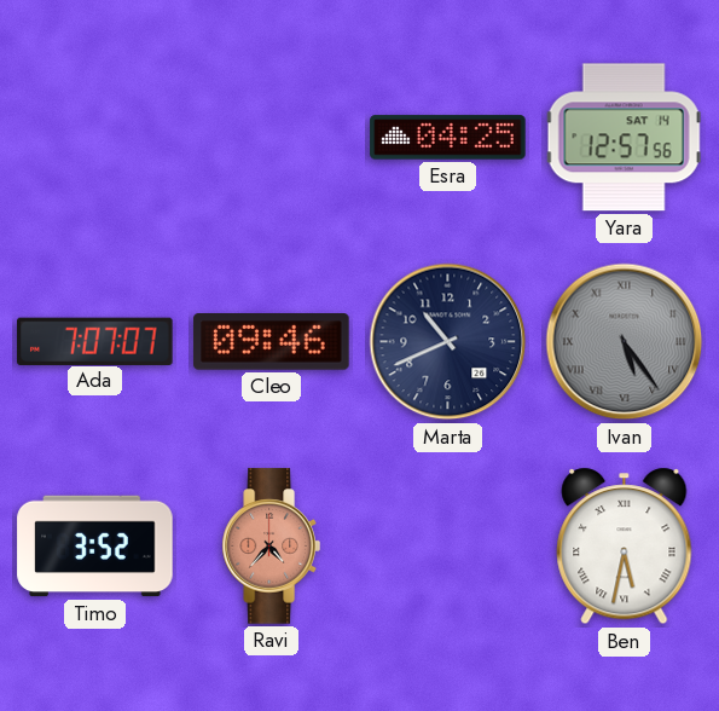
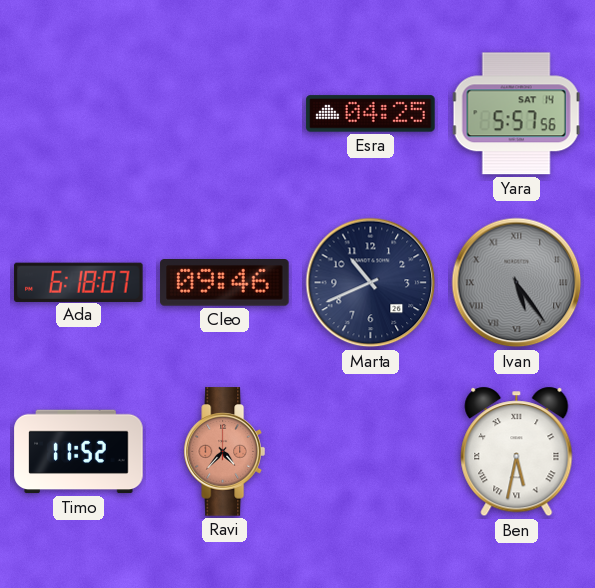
Yara: 12:57 -> 5:57
Ada: 7:07 -> 6:18
Timo: 3:52 -> 11:52
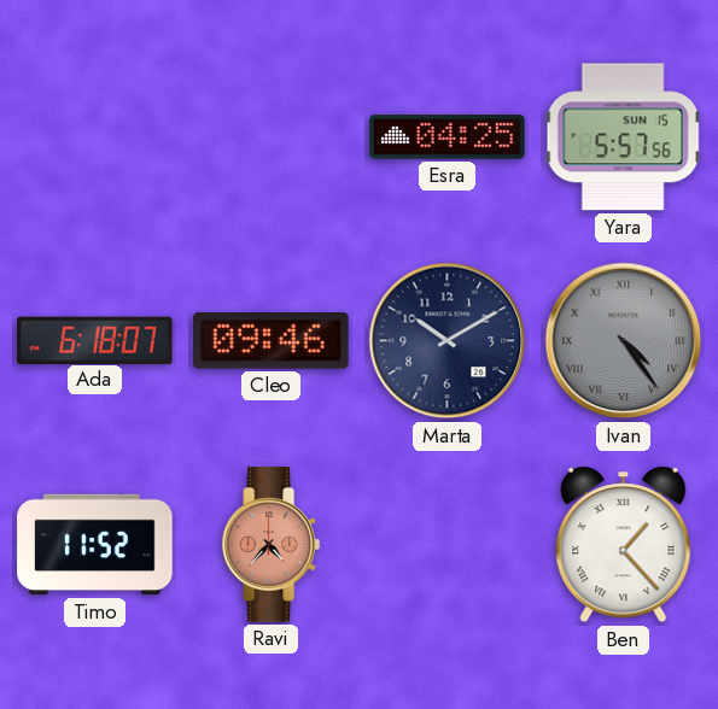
Yara date: SAT 14 -> SUN 15
Marta: 10:41 -> 10:10
Ivan: 5:24 -> 4:24
Ben: 5:32 -> 1:23
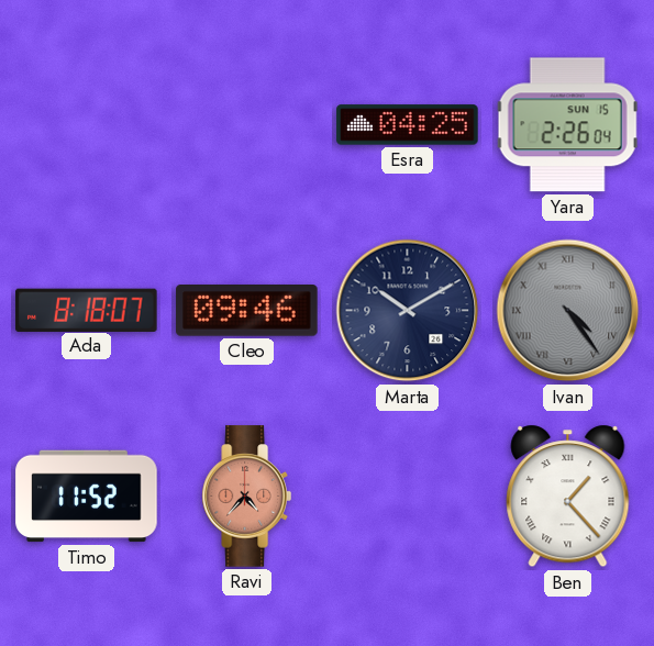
Yara: 5:57 -> 2:26
Ada: 6:18 -> 8:18
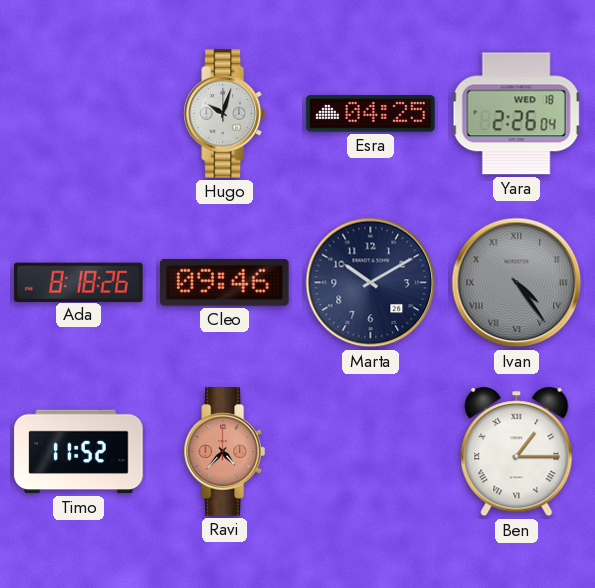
Hugo: none -> 10:03
Yara date: SUN 15 -> WED 18
Ada: 8:18:07 -> 8:18:26
Ben: 1:23 -> 1:15
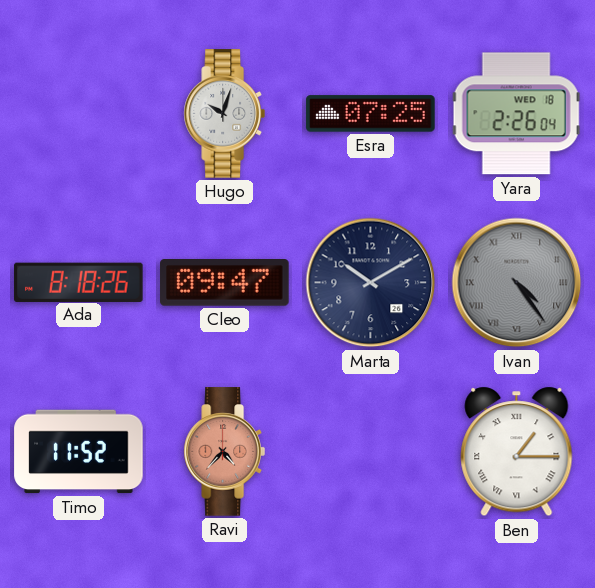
Esra: 04:25 -> 07:25
Cleo: 09:46 -> 09:47
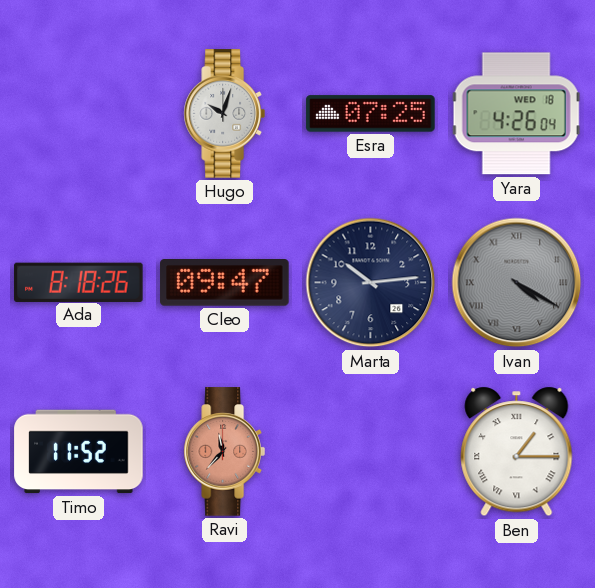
Yara: 2:26 -> 4:26
Marta: 10:10 -> 10:14
Ivan: 4:24 -> 4:20
Ravi: 4:37 -> 11:37
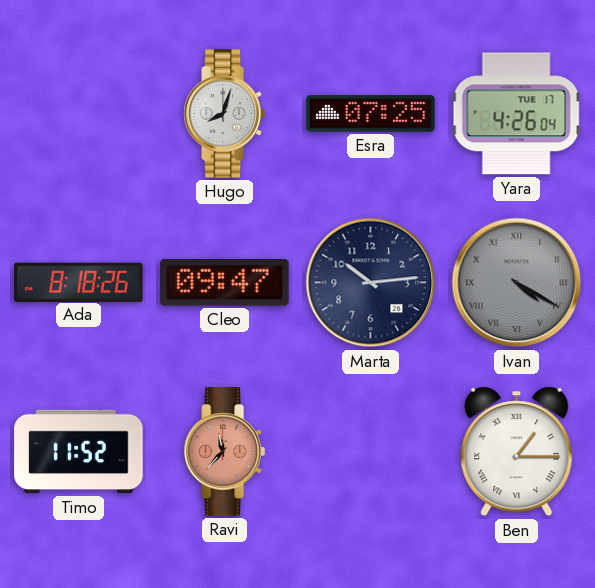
Hugo: 10:03 -> 8:03
Yara date: WED 18 -> TUE 17
